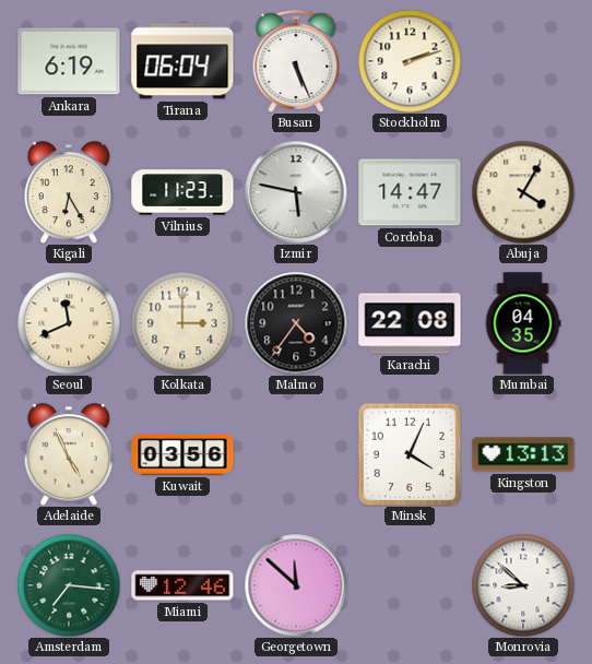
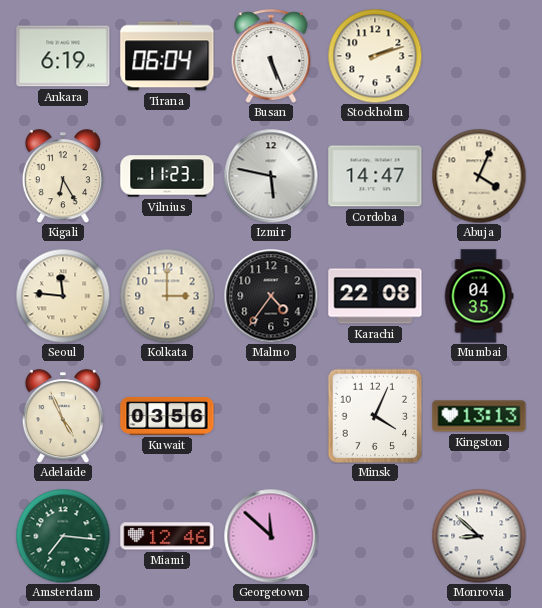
Abuja: 4:05 -> 4:04
Seoul: 11:41 -> 11:46
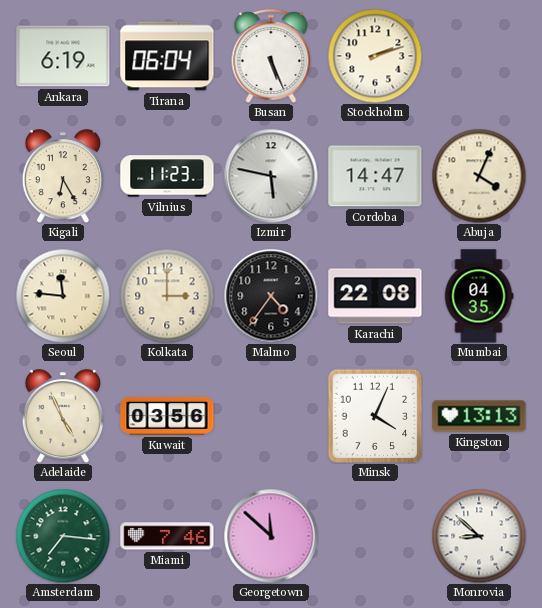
Miami: 12:46 -> 7:46
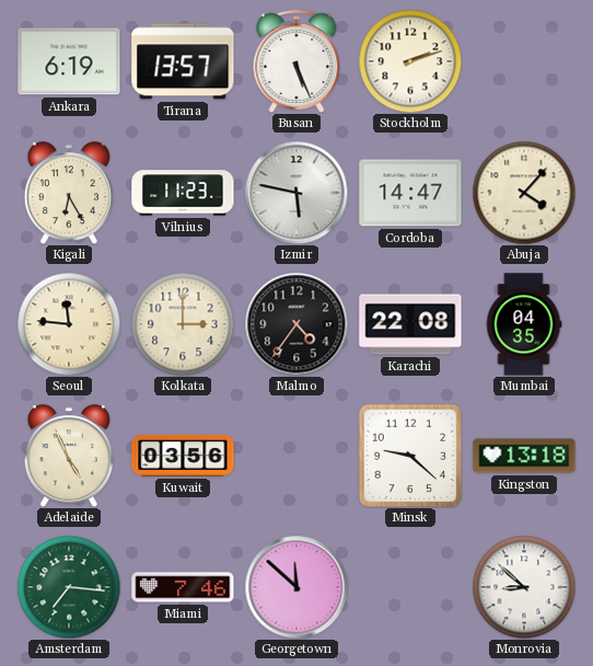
Tirana: 06:04 -> 13:57
Abuja: 4:04 -> 4:07
Minsk: 4:04 -> 9:22
Kingston: 13:13 -> 13:18
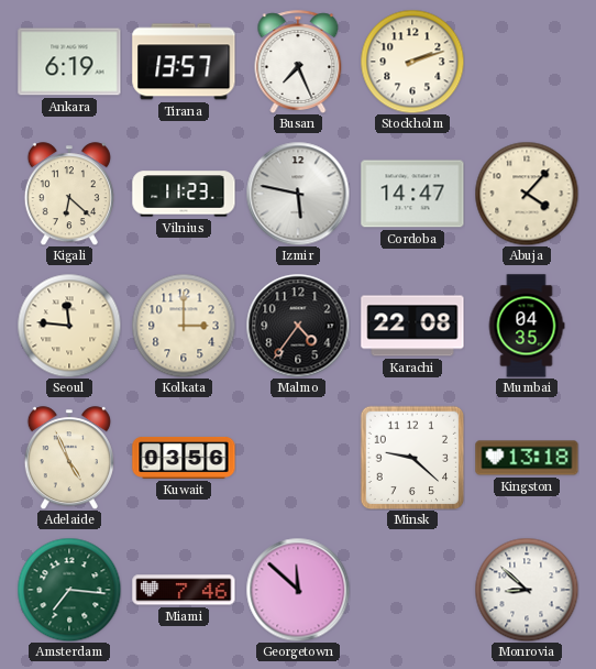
Busan: 5:26 -> 7:26
Kigali: 6:25 -> 6:22
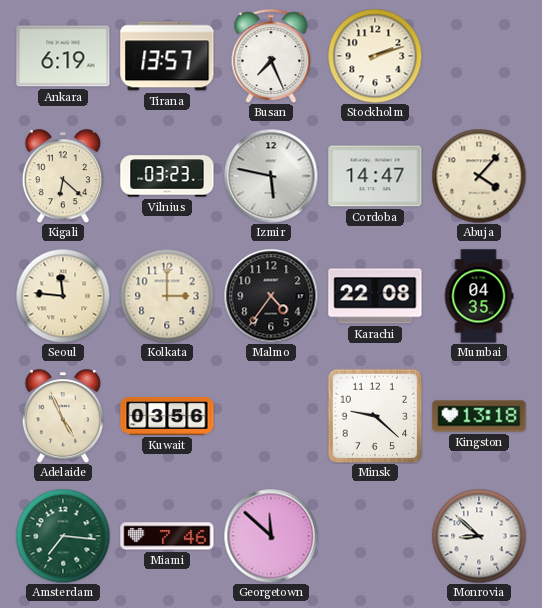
Vilnius: 11:23 -> 03:23
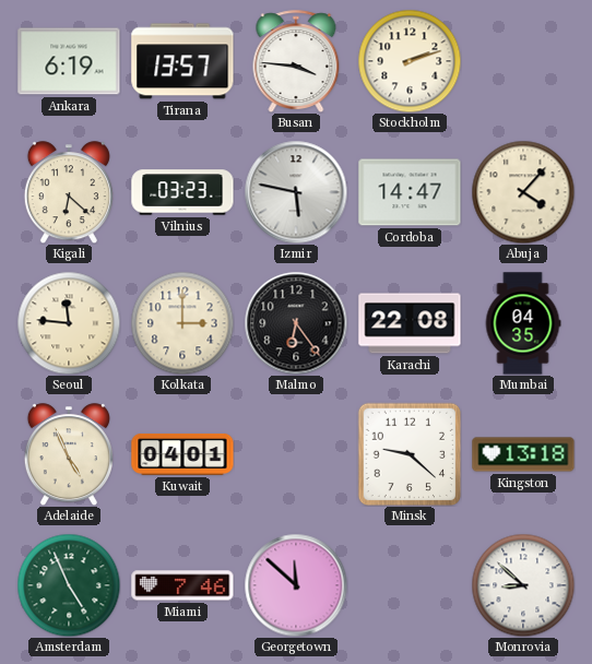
Busan: 7:26 -> 3:46
Malmo: 4:36 -> 6:24
Kuwait: 03:56 -> 04:01
Amsterdam: 7:16 -> 4:56
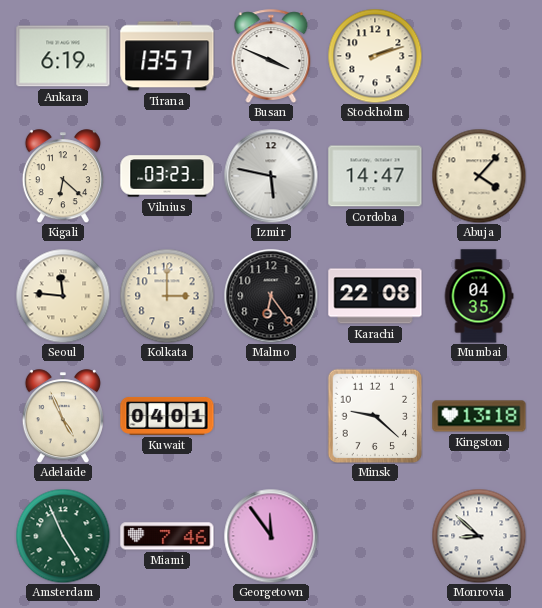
Busan: 3:46 -> 3:49
Georgetown: 11:52 -> 11:54
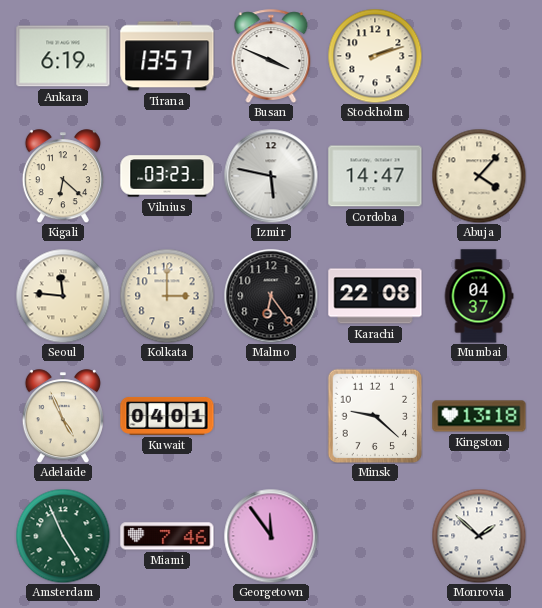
Mumbai: 04:35 -> 04:37
Monrovia: 8:52 -> 1:52
